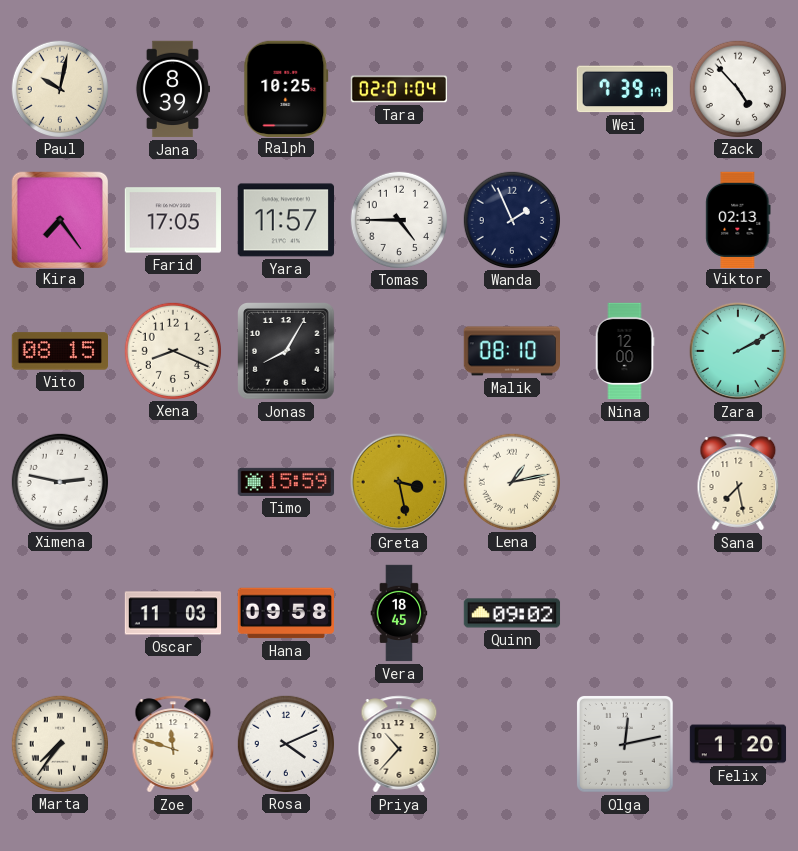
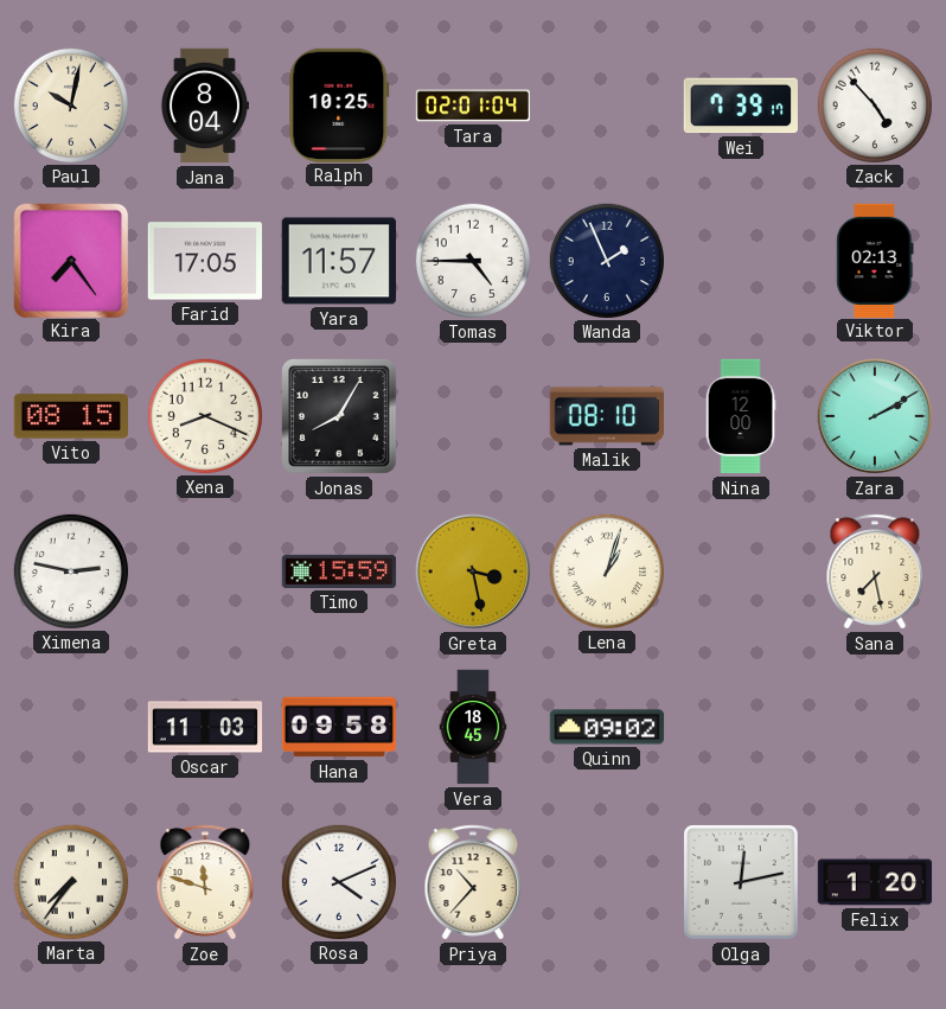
Jana: 8:39 -> 8:04
Lena: 1:13 -> 1:03
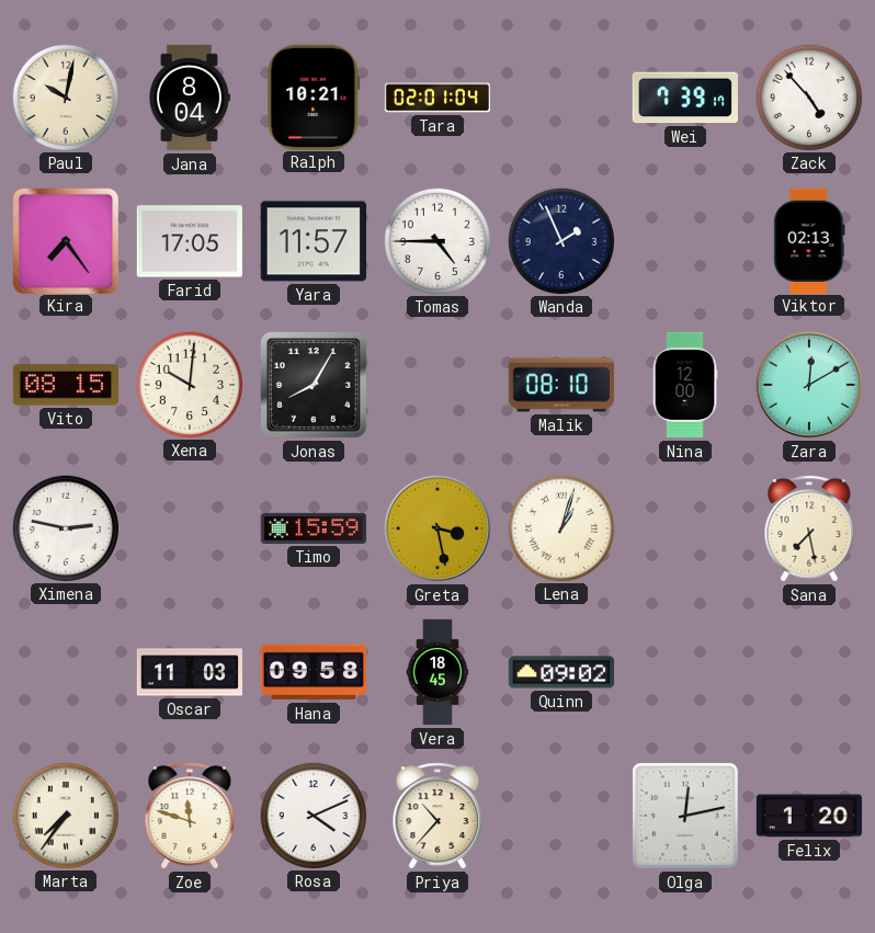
Ralph: 10:25 -> 10:21
Xena: 8:19 -> 10:01
Zara: 2:10 -> 12:10
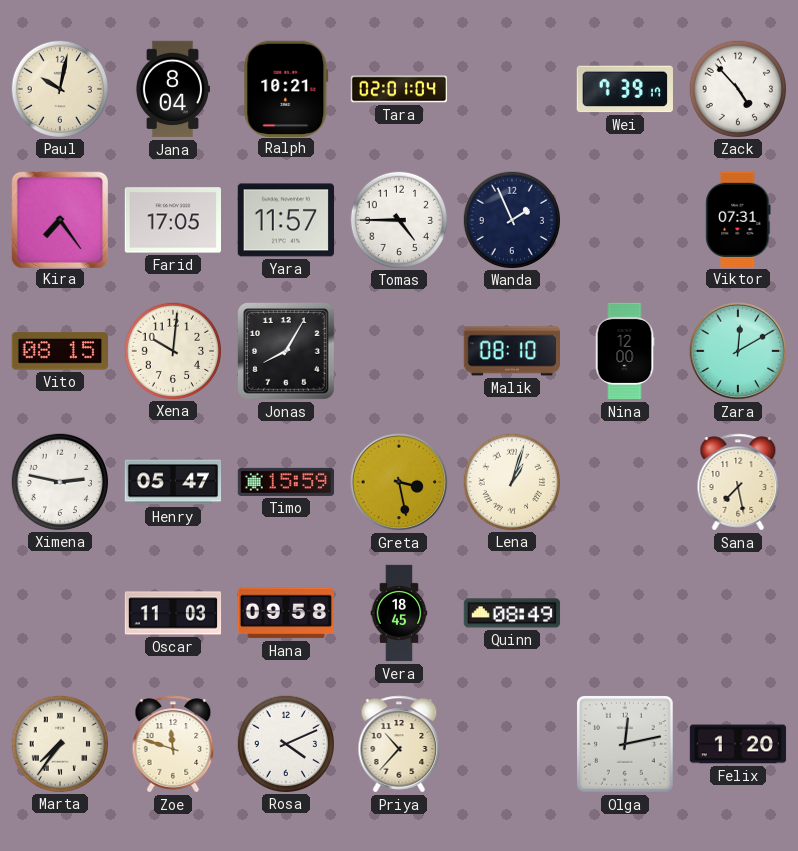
Viktor: 02:13 -> 07:31
Henry: none -> 05:47
Quinn: 09:02 -> 08:49
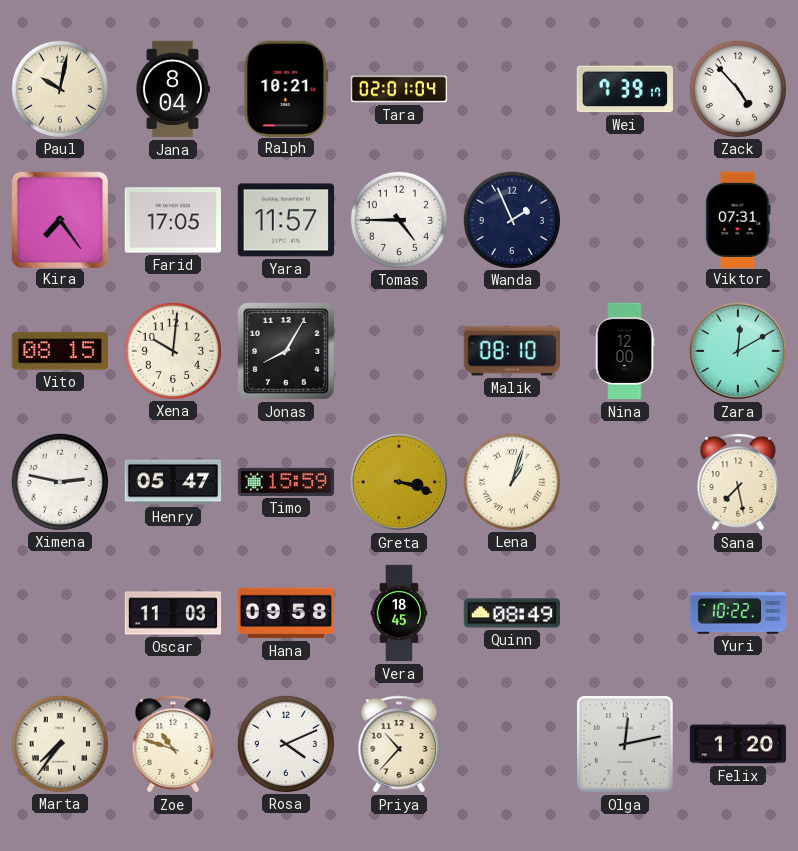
Greta: 3:28 -> 3:18
Yuri: none -> 10:22
Zoe: 11:48 -> 10:48
